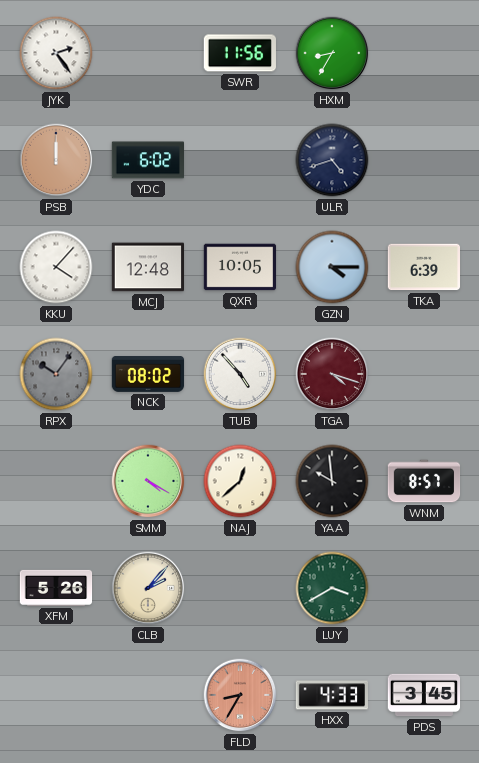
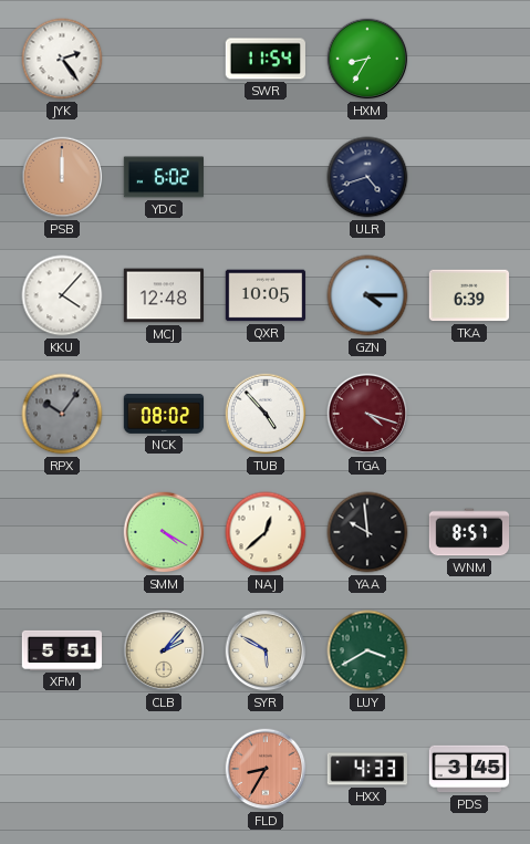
SWR: 11:56 -> 11:54
XFM: 5:26 -> 5:51
SYR: none -> 5:50
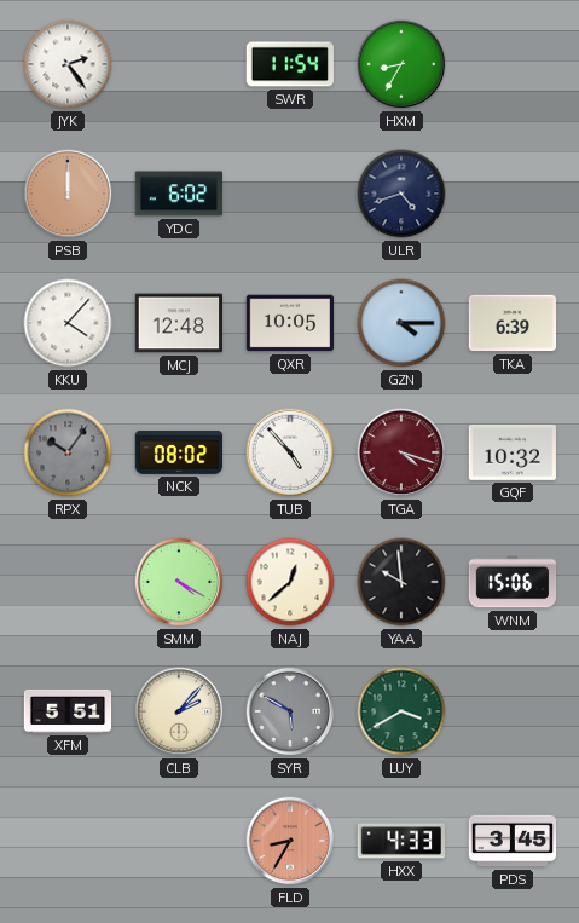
GQF: none -> 10:32
WNM: 8:57 -> 15:06
SYR dial: cream -> grey
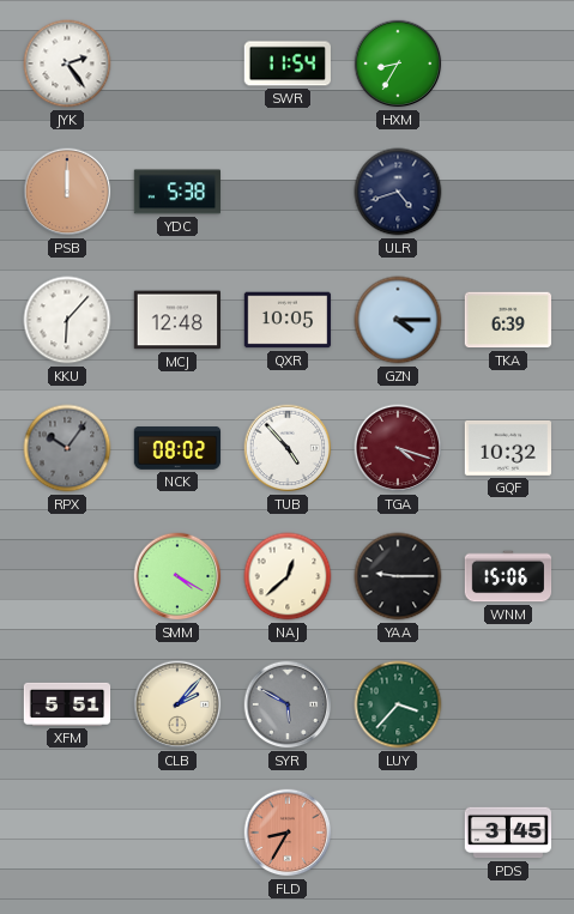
YDC: 6:02 -> 5:38
KKU: 4:07 -> 6:07
YAA: 9:59 -> 9:15
LUY: 3:40 -> 3:37
HXX: 4:33 -> none
